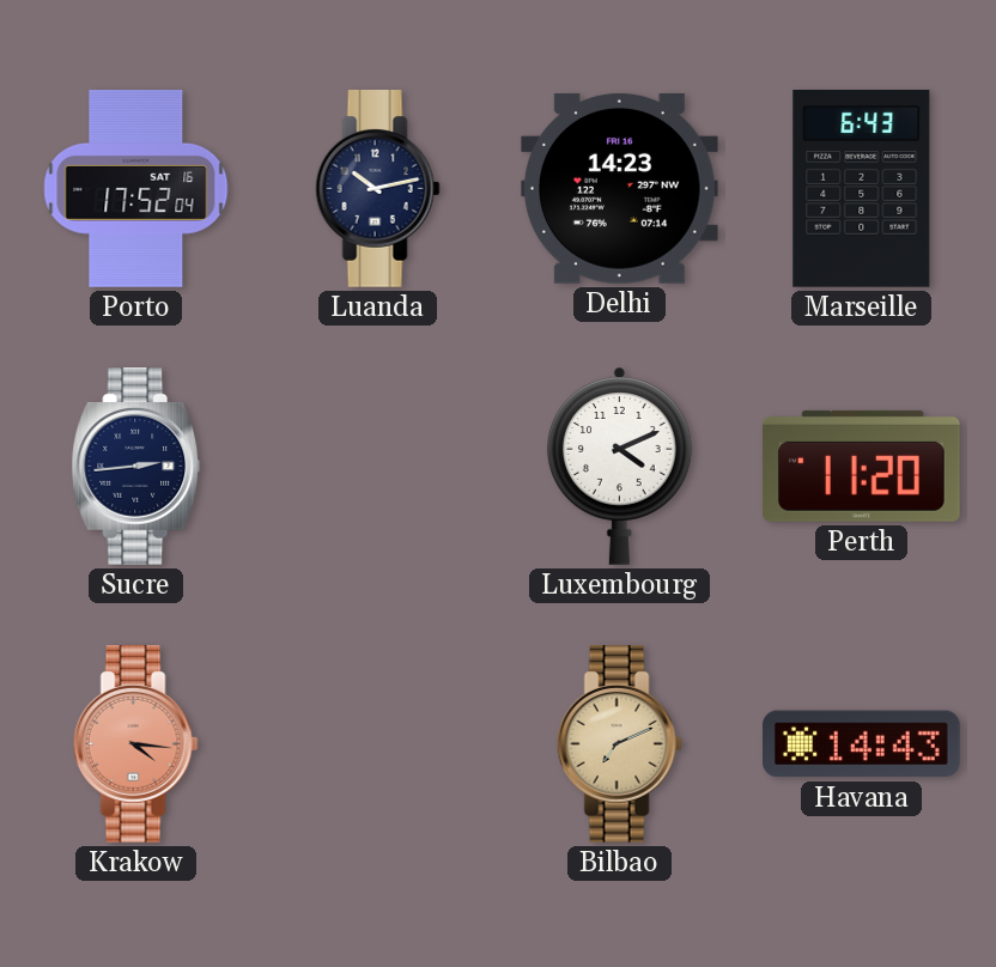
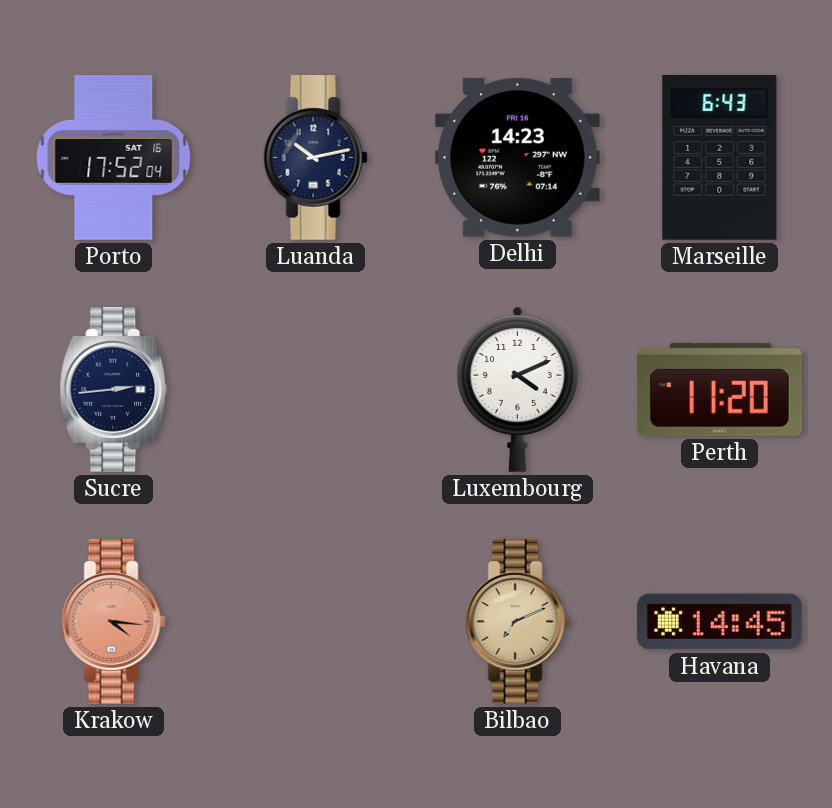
Havana: 14:43 -> 14:45
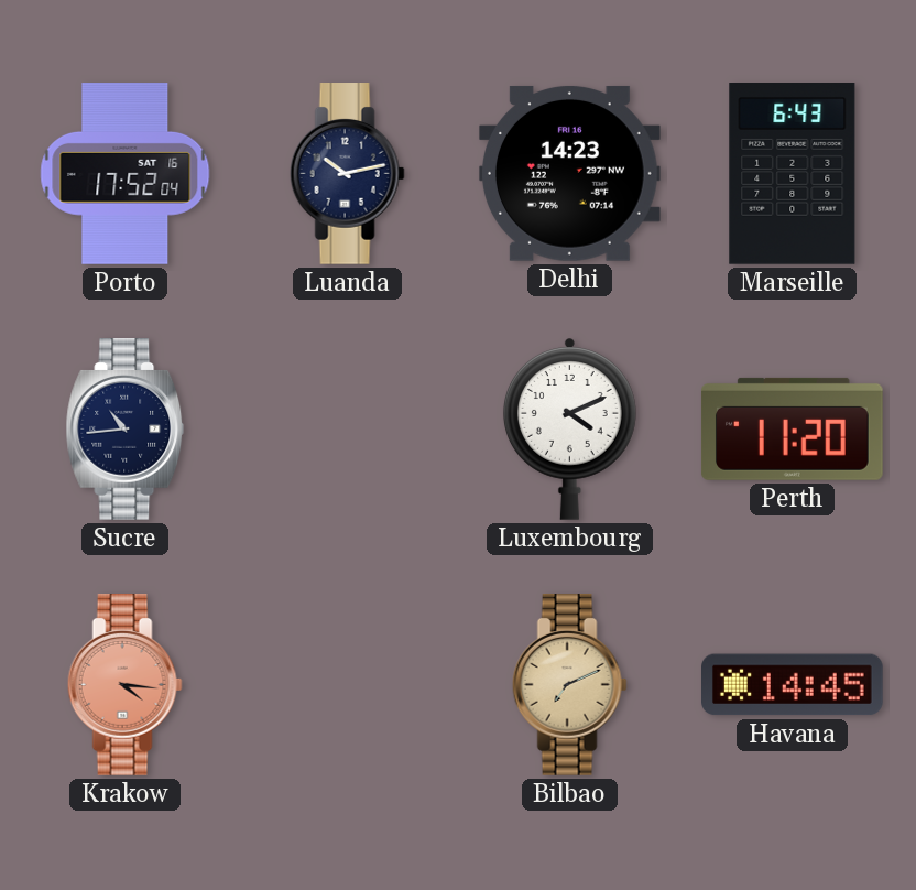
Sucre: 2:44 -> 10:44
